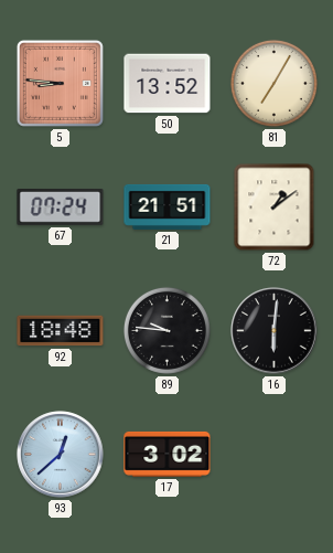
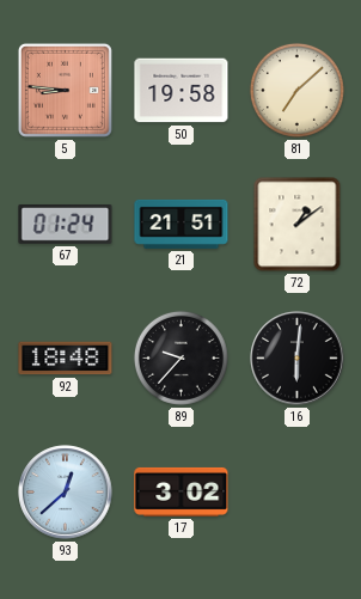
50: 13:52 -> 19:58
81: 7:05 -> 7:08
67: 07:24 -> 01:24
89: 9:46 -> 9:37
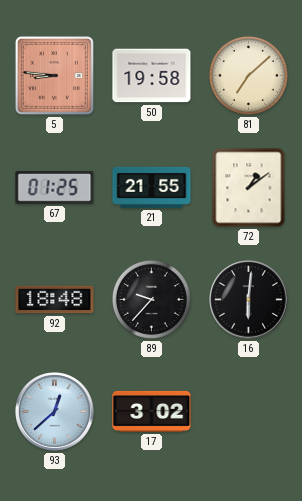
67: 01:24 -> 01:25
21: 21:51 -> 21:55
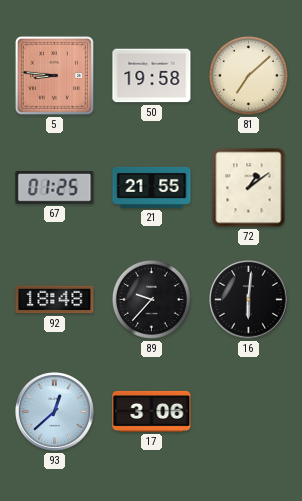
17: 3:02 -> 3:06
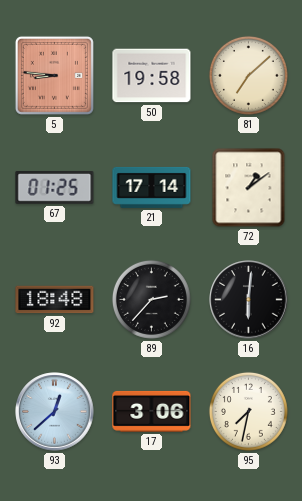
21: 21:55 -> 17:14
89: 9:37 -> 2:37
95: none -> 7:32
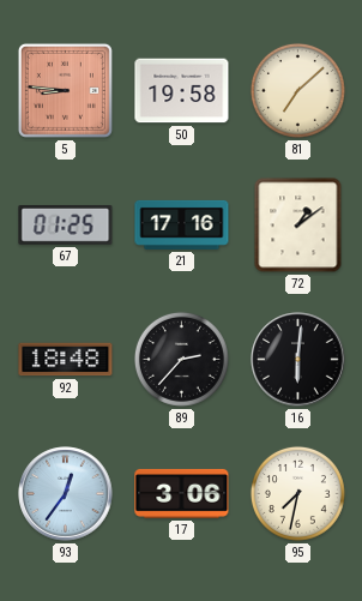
21: 17:14 -> 17:16
93: 12:38 -> 12:36
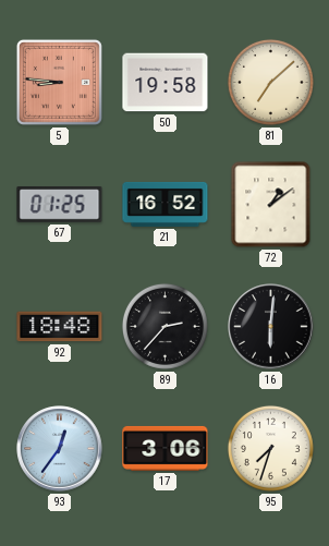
21: 17:16 -> 16:52
95: 7:32 -> 7:33
